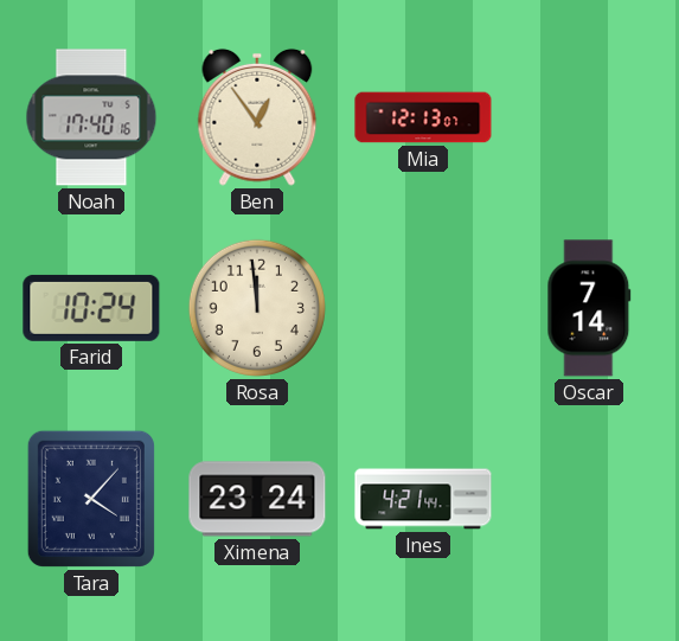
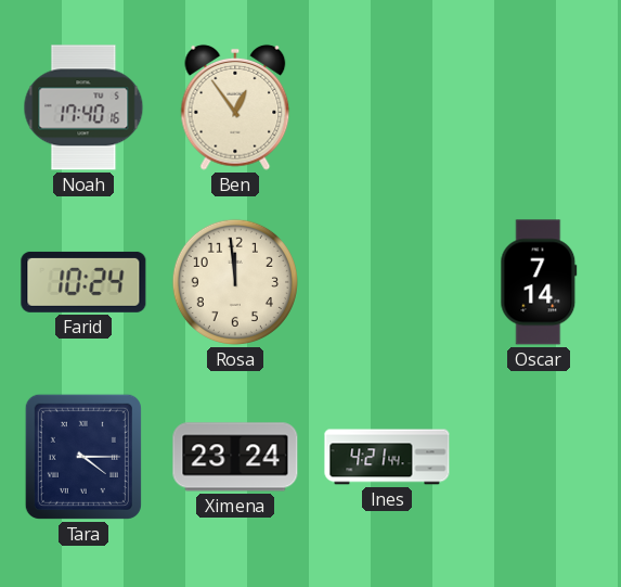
Mia: 12:13 -> none
Tara: 4:07 -> 4:15
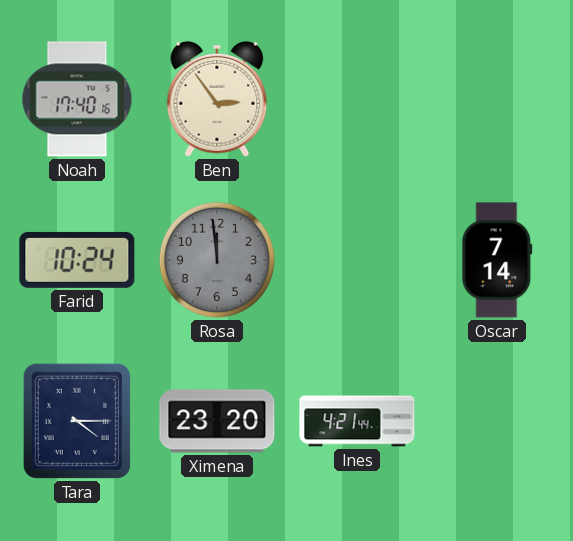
Ben: 12:54 -> 2:54
Rosa dial: cream -> grey
Ximena: 23:24 -> 23:20
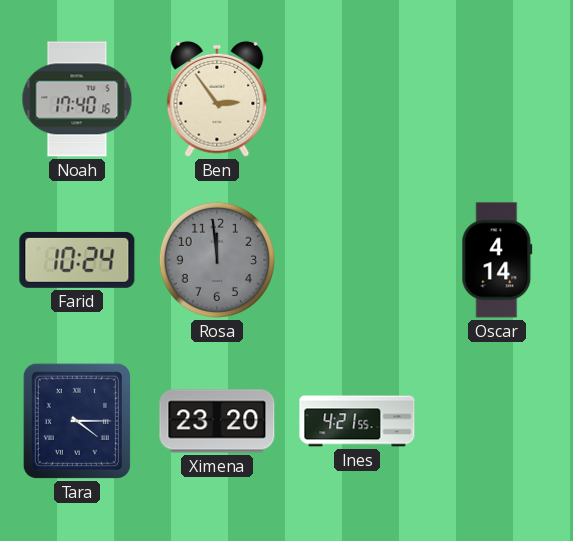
Oscar: 7:14 -> 4:14
Ines: 4:21:44 -> 4:21:55
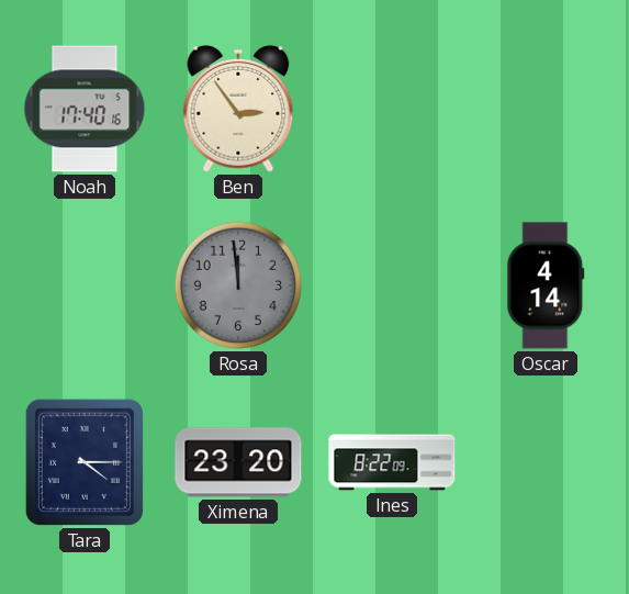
Farid: 10:24 -> none
Ines: 4:21 -> 8:22
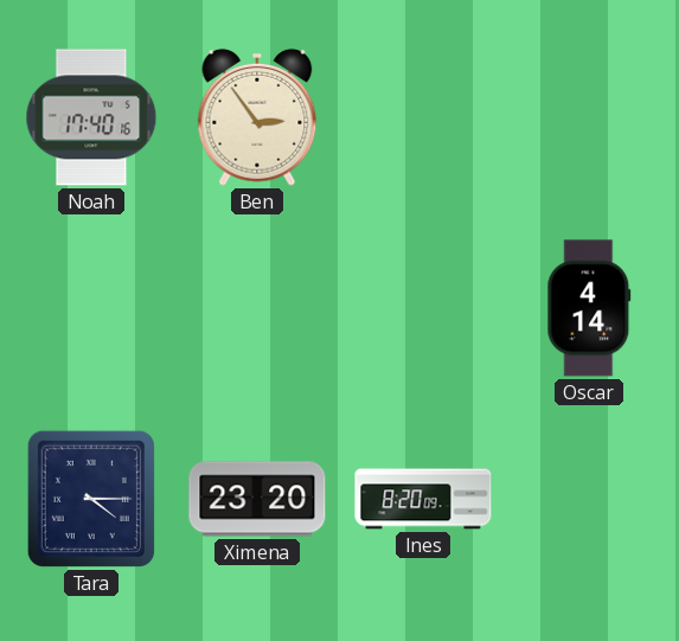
Rosa: 11:59 -> none
Ines: 8:22 -> 8:20
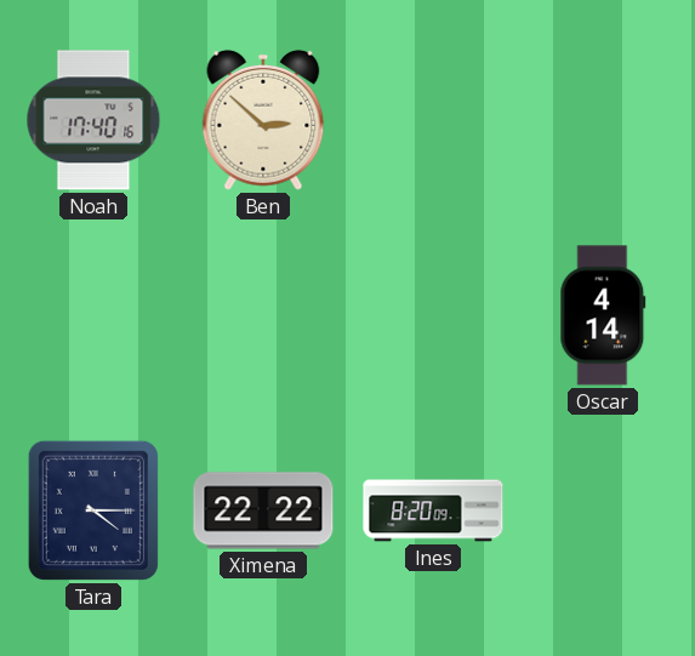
Ben: 2:54 -> 2:52
Ximena: 23:20 -> 22:22
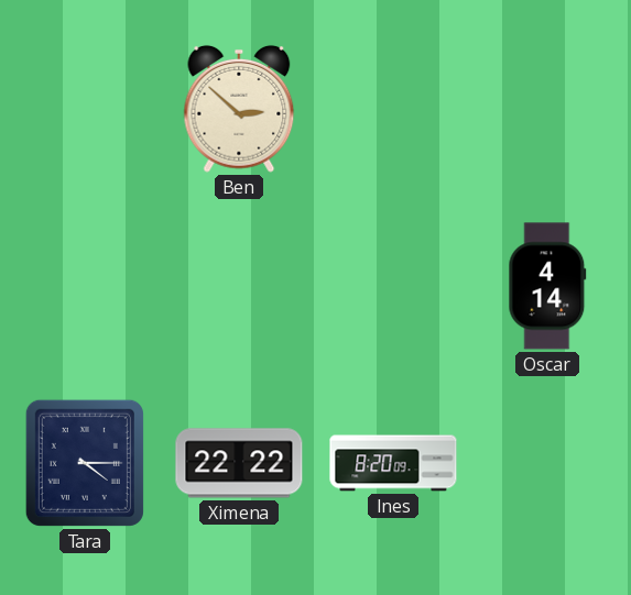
Noah: 17:40 -> none
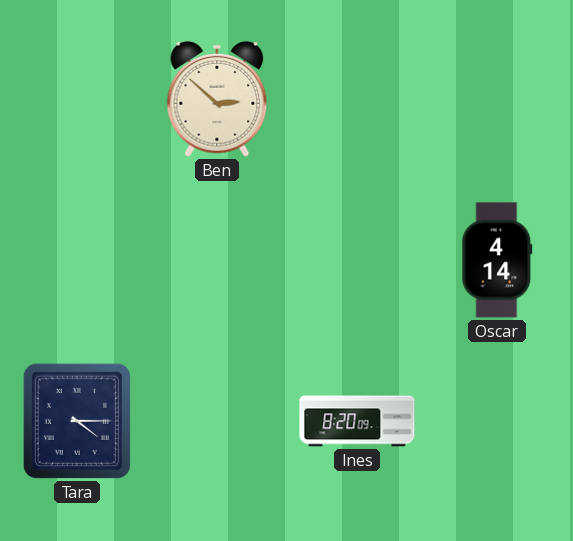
Ximena: 22:22 -> none
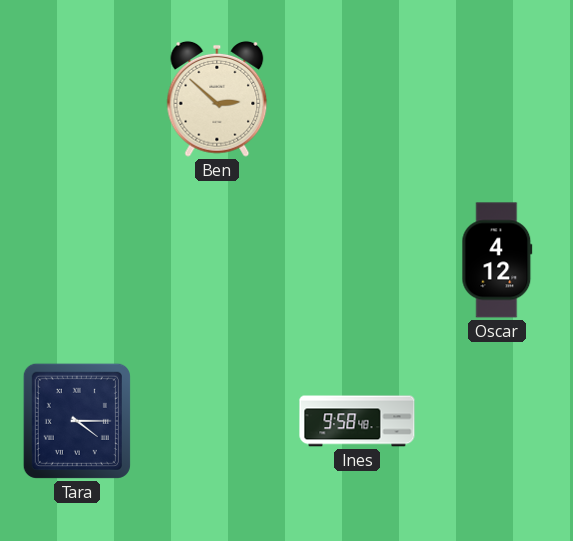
Oscar: 4:14 -> 4:12
Ines: 8:20 -> 9:58
